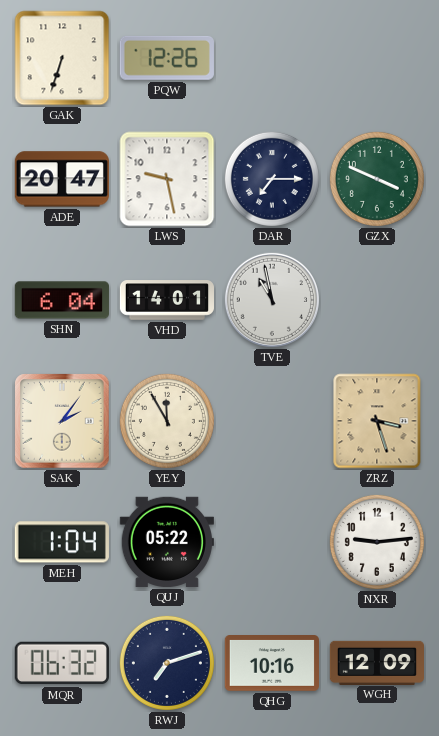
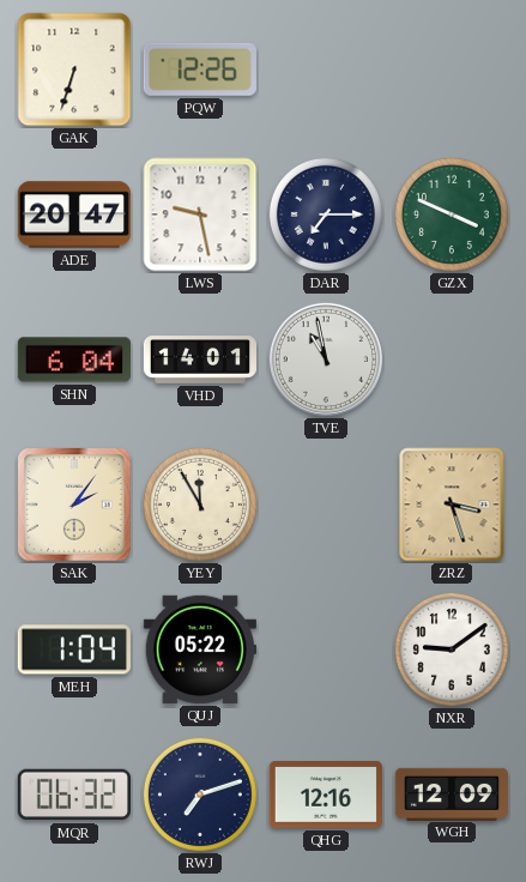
NXR: 9:14 -> 9:09
QHG: 10:16 -> 12:16
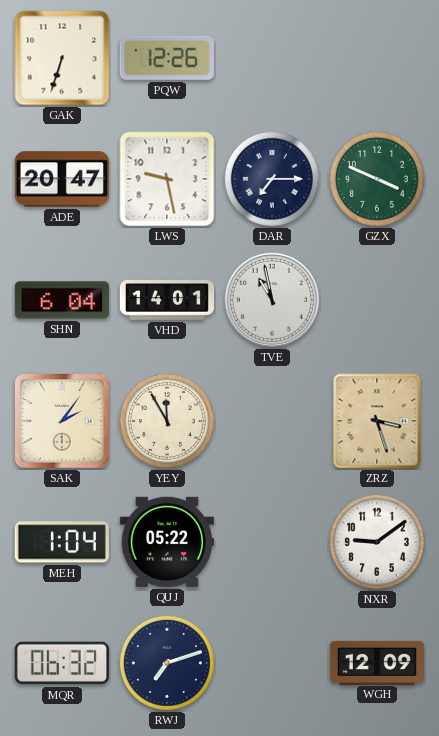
QHG: 12:16 -> none
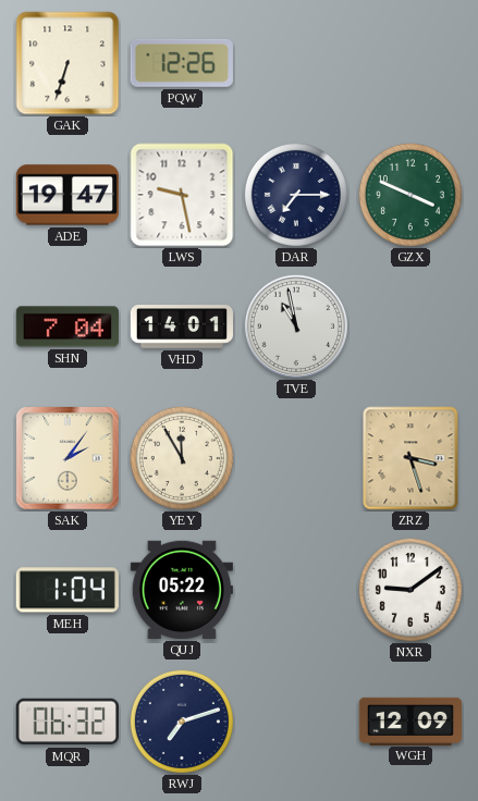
ADE: 20:47 -> 19:47
SHN: 6:04 -> 7:04
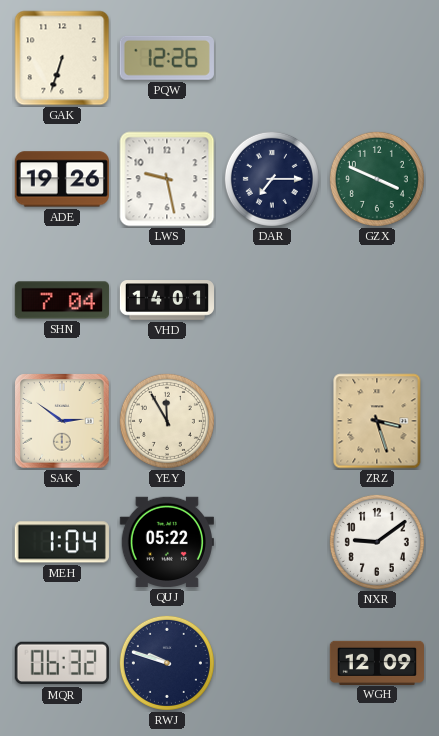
ADE: 19:47 -> 19:26
TVE: 10:58 -> none
SAK: 2:06 -> 2:51
RWJ: 7:12 -> 9:48
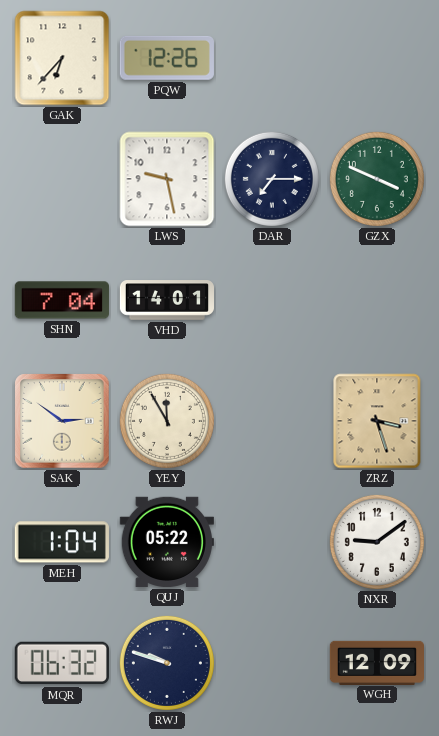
GAK: 6:33 -> 6:37
ADE: 19:26 -> none
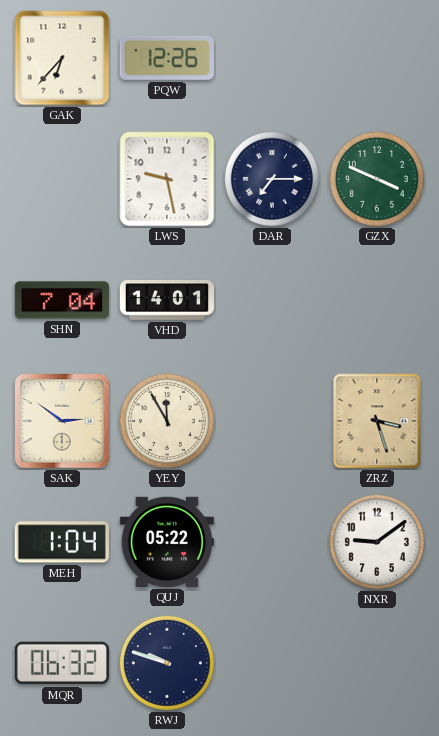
WGH: 12:09 -> none
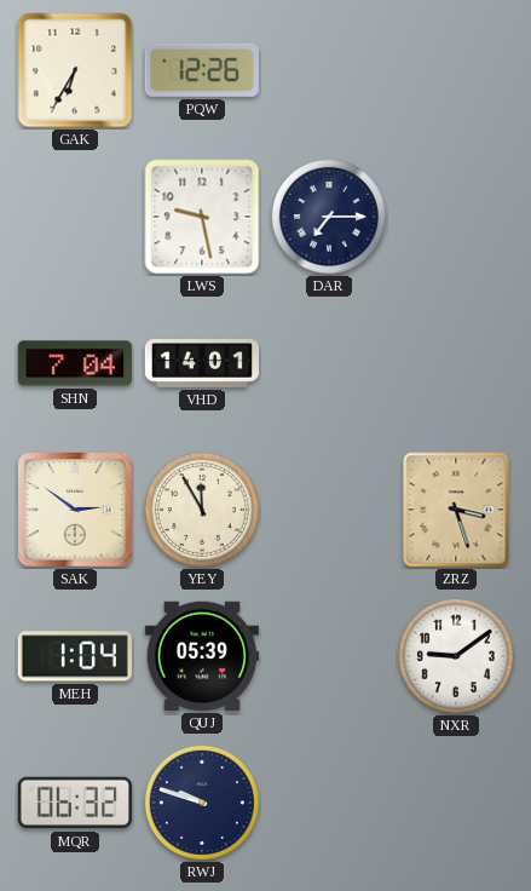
GAK: 6:37 -> 6:35
GZX: 3:49 -> none
QUJ: 05:22 -> 05:39
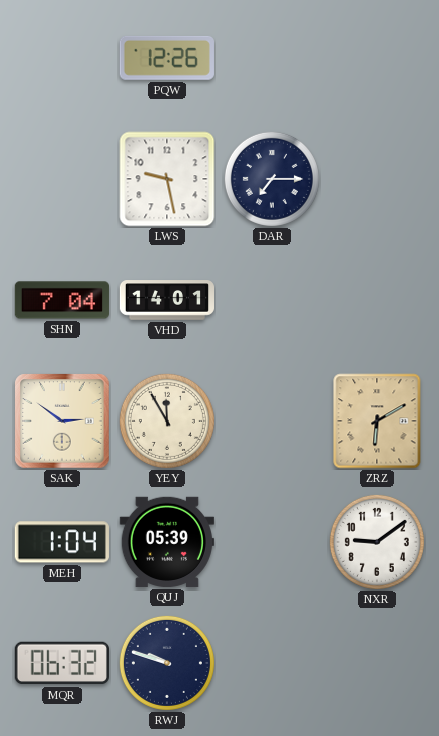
GAK: 6:35 -> none
ZRZ: 3:27 -> 6:10
